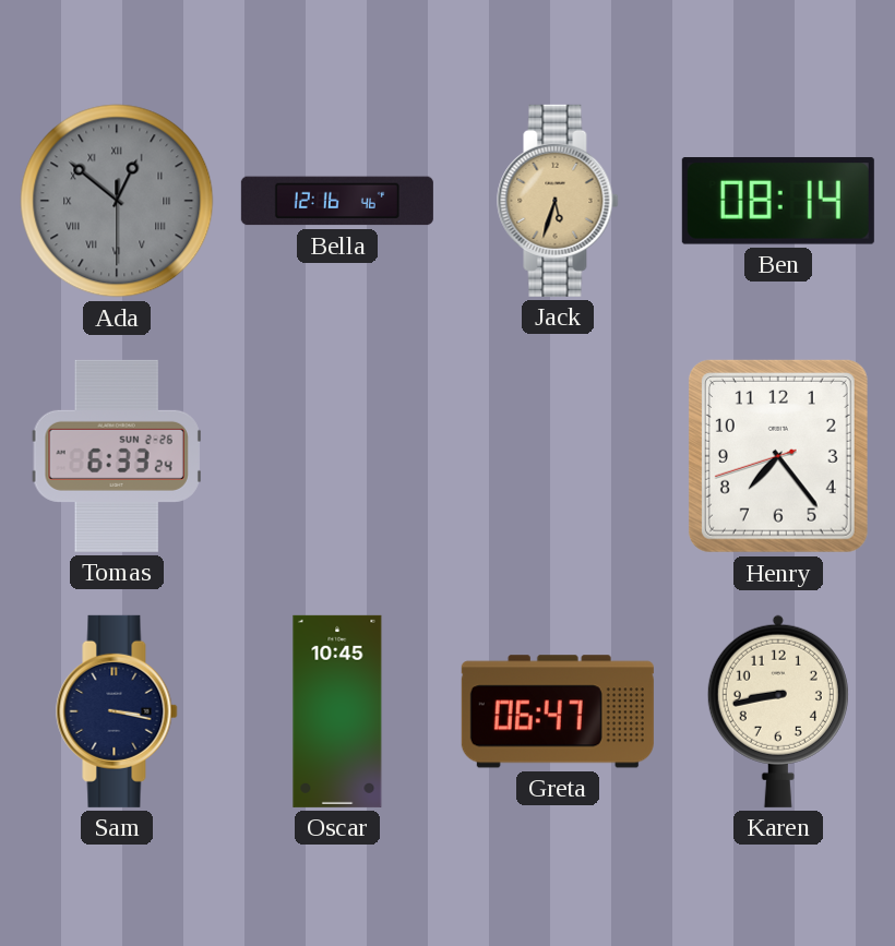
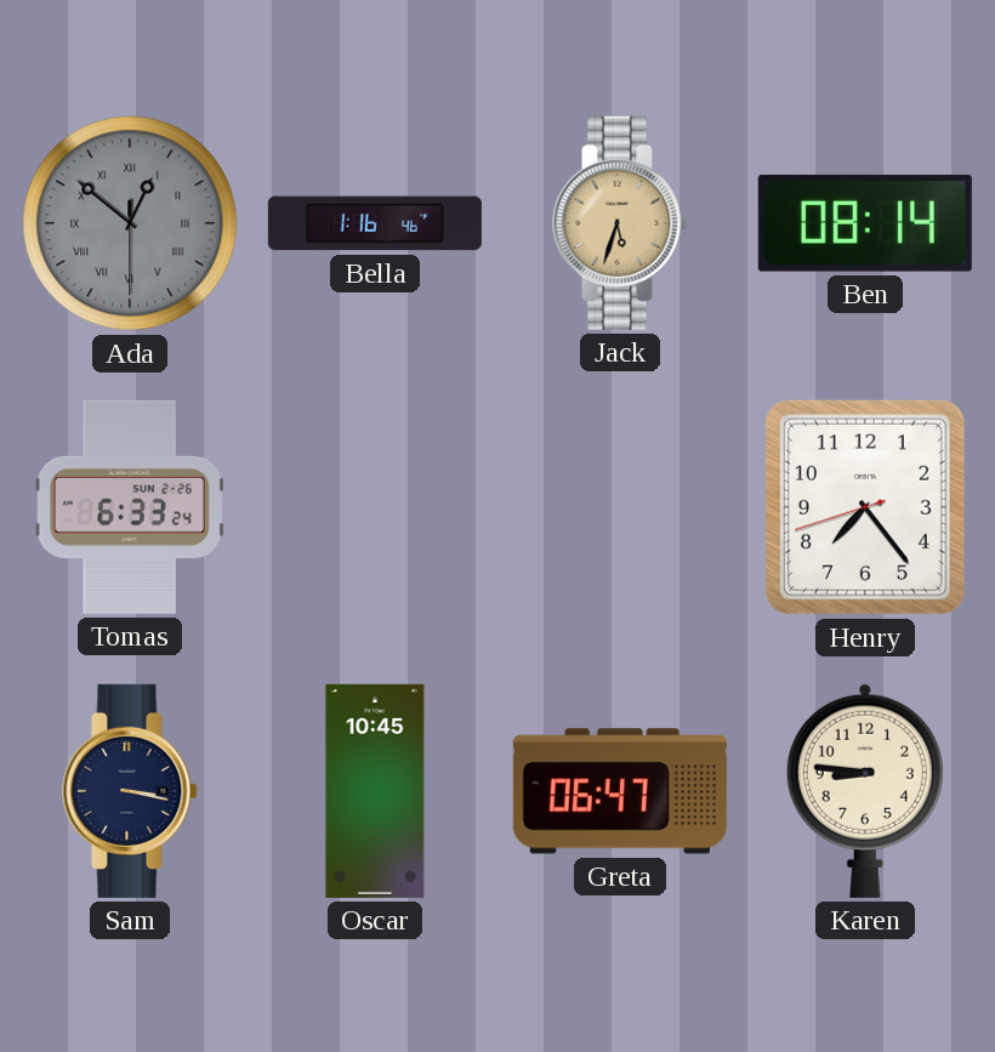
Bella: 12:16 -> 1:16
Karen: 8:43 -> 8:46
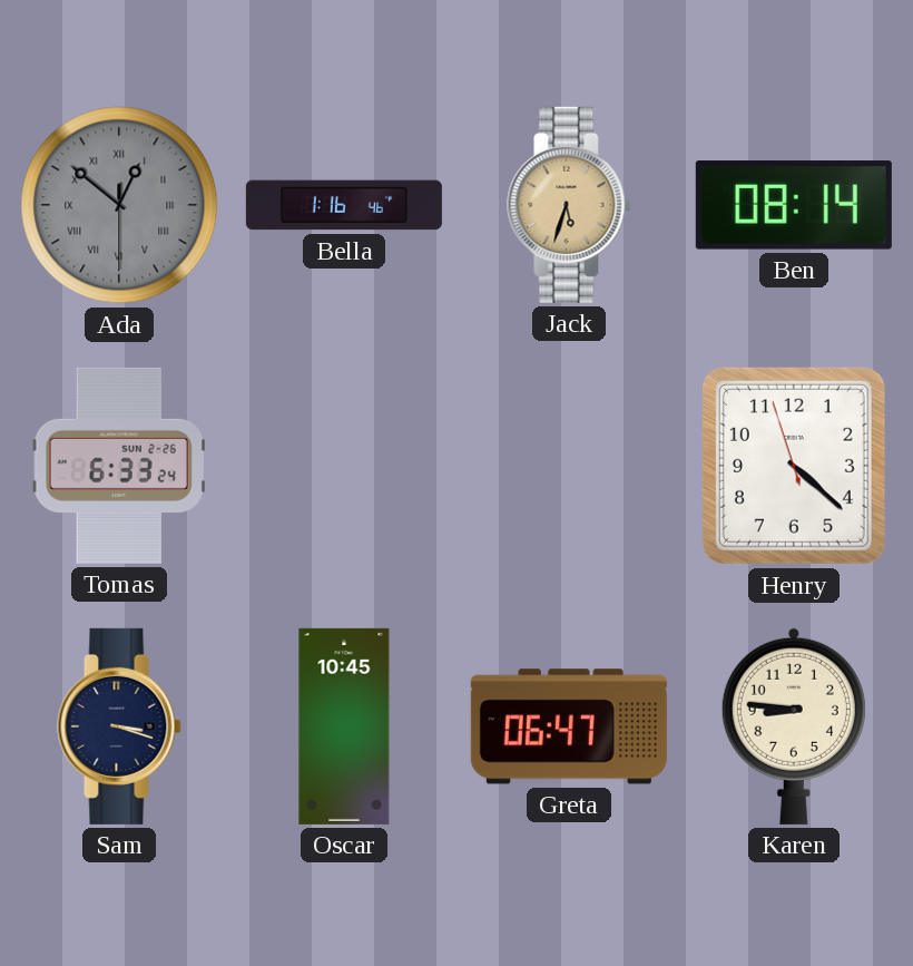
Henry: 7:23 -> 4:21
Sam: 3:17 -> 3:18
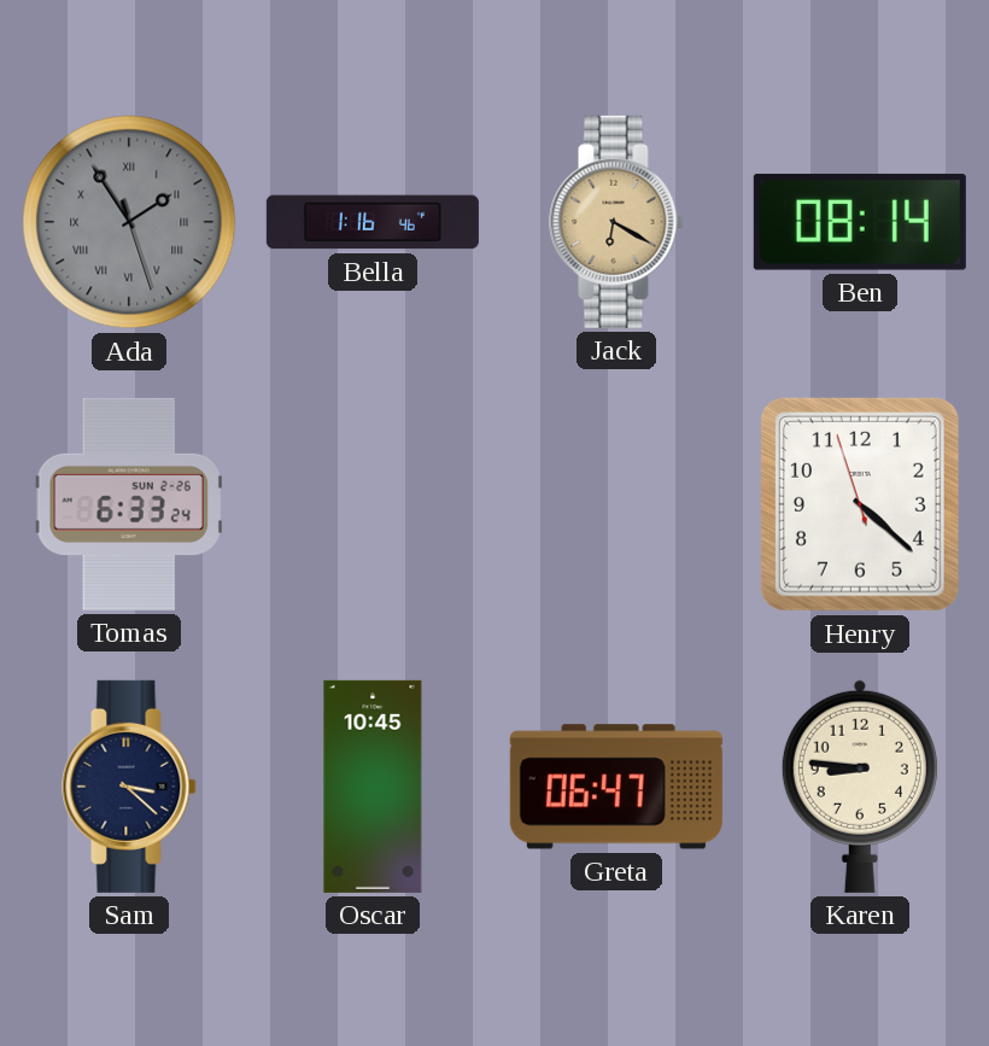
Ada: 12:51 -> 1:54
Jack: 5:33 -> 6:20
Sam: 3:18 -> 3:22
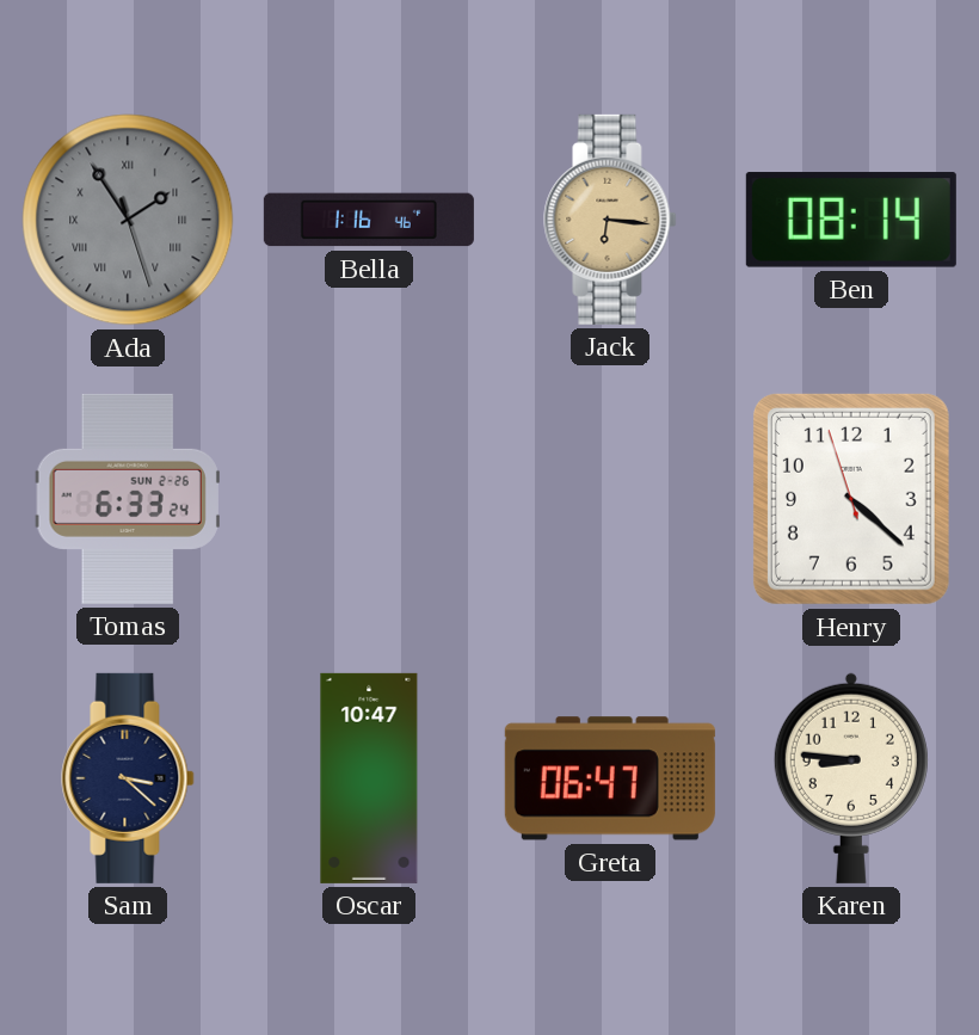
Jack: 6:20 -> 6:16
Oscar: 10:45 -> 10:47
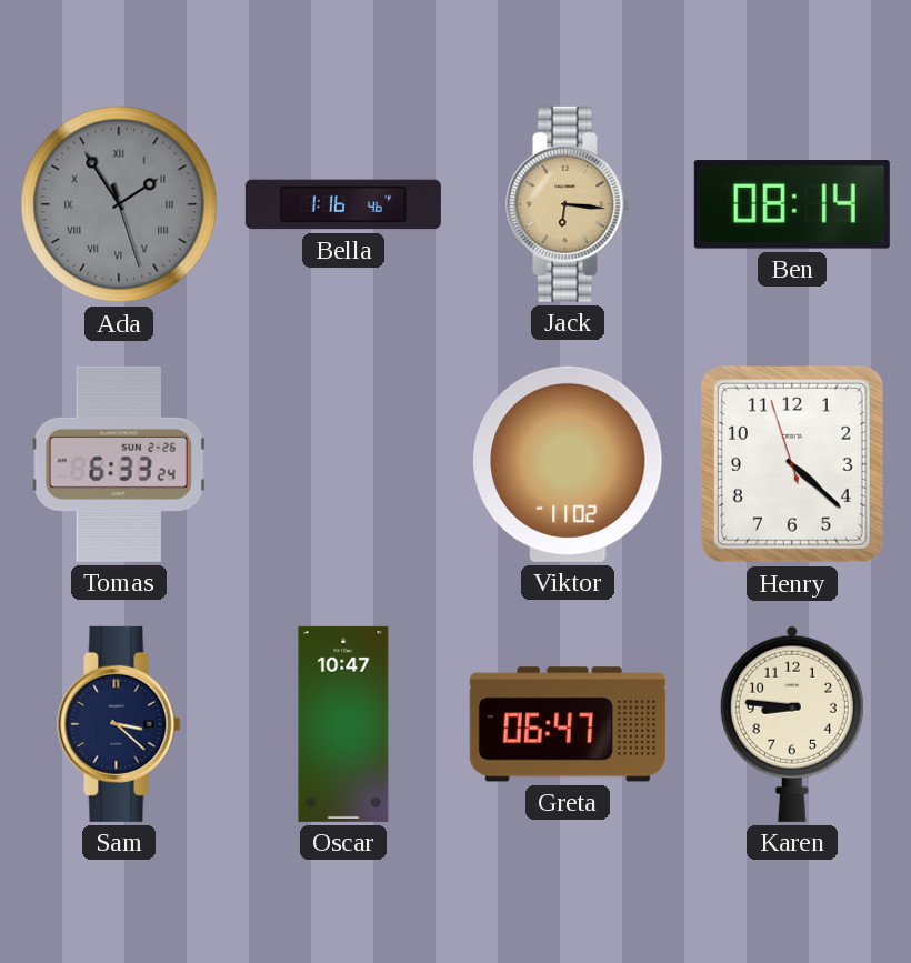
Viktor: none -> 11:02
